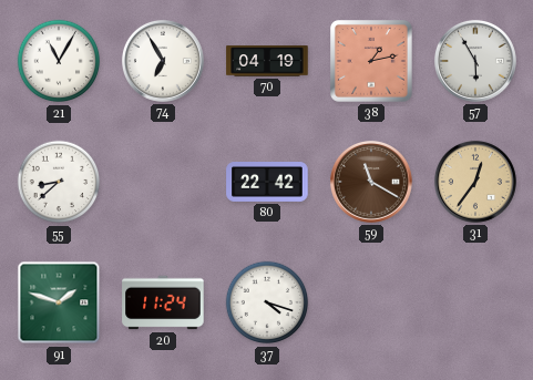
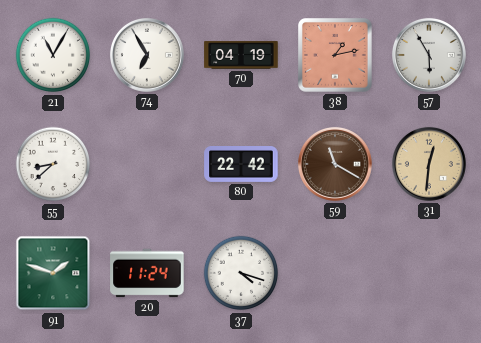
31: 12:36 -> 12:31
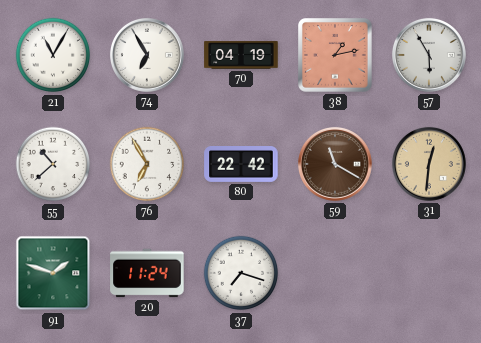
55: 8:38 -> 10:38
76: none -> 6:55
37: 4:18 -> 7:18
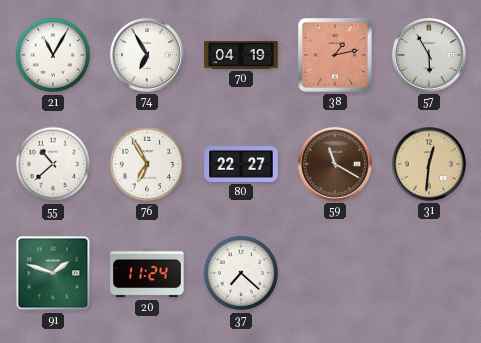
80: 22:42 -> 22:27
37: 7:18 -> 7:22
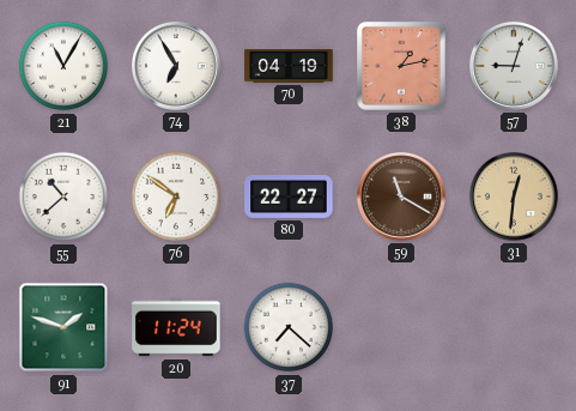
57: 5:55 -> 9:03
76: 6:55 -> 6:51
